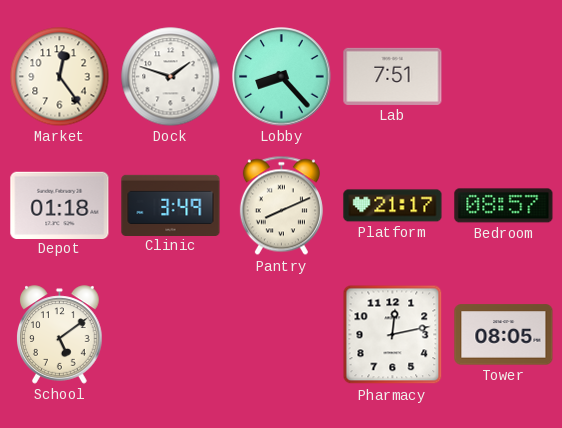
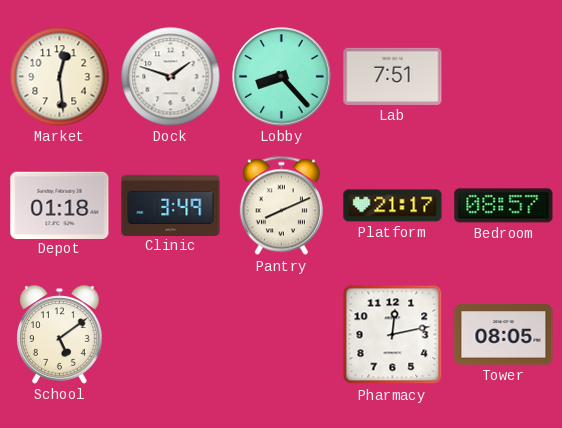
Market: 12:24 -> 12:29
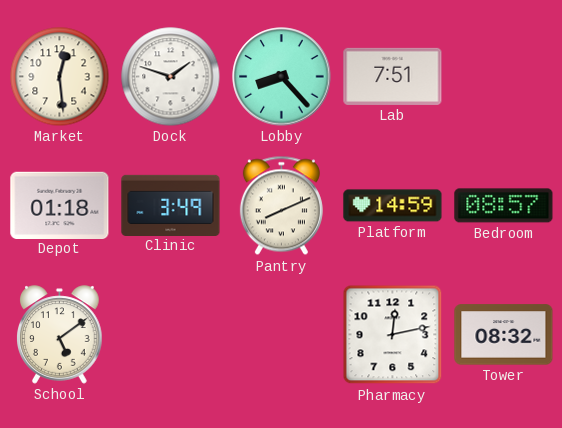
Platform: 21:17 -> 14:59
Tower: 08:05 -> 08:32
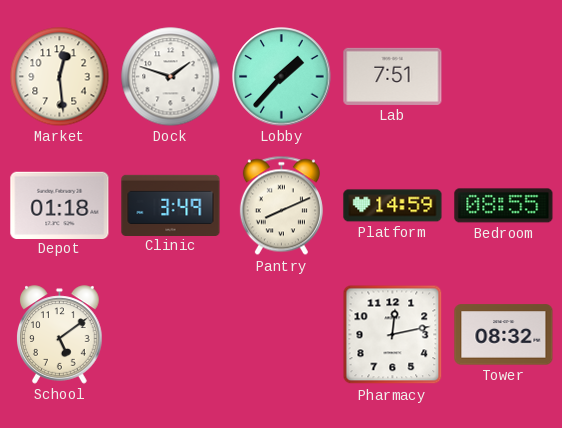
Lobby: 8:23 -> 1:37
Bedroom: 08:57 -> 08:55
